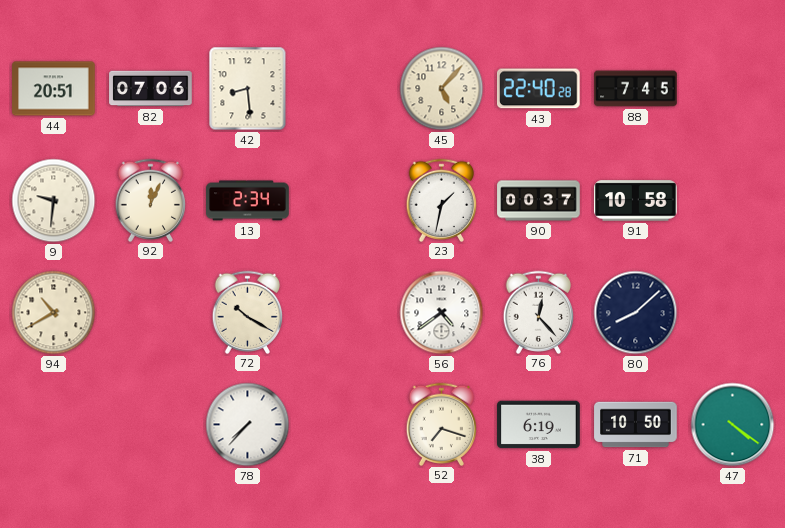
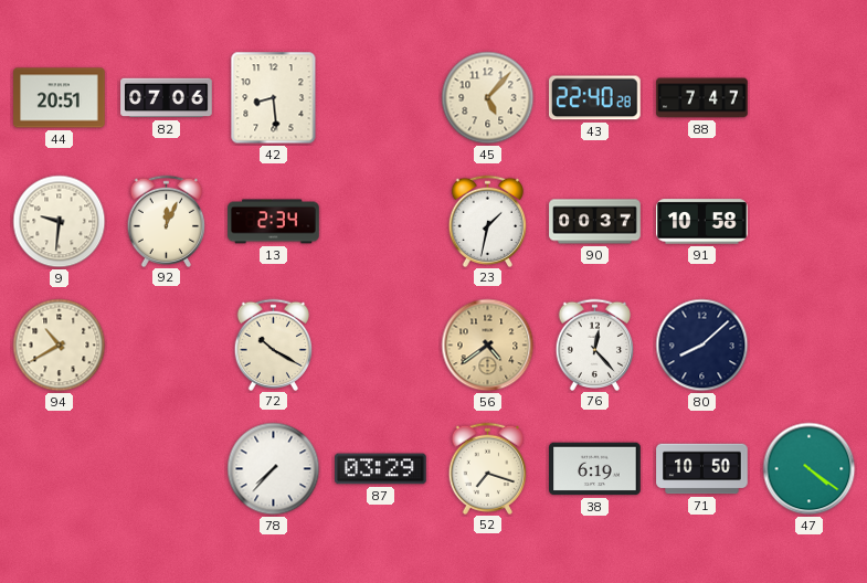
88: 7:45 -> 7:47
56 dial: white -> champagne
87: none -> 03:29
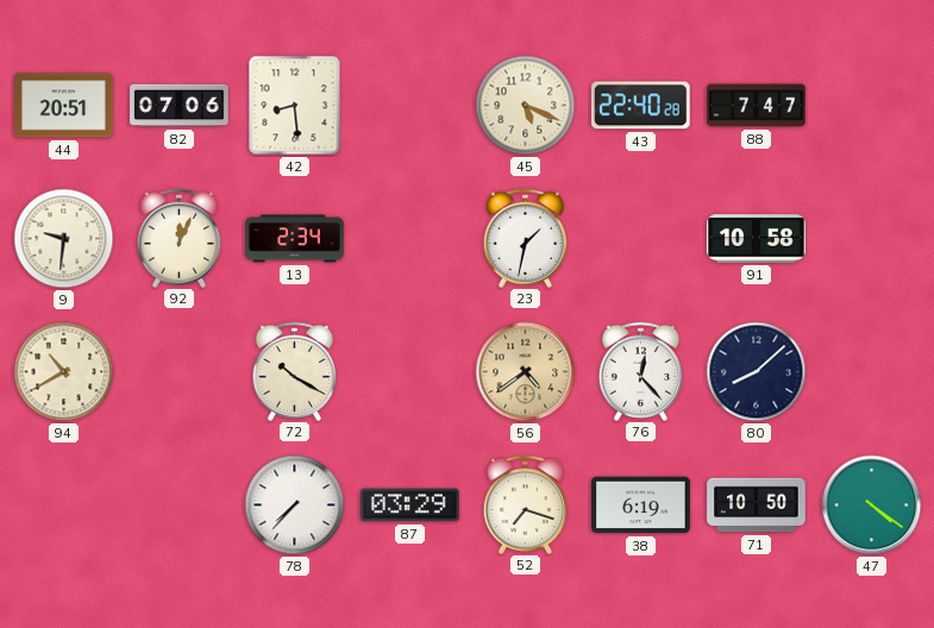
45: 5:07 -> 5:19
90: 00:37 -> none
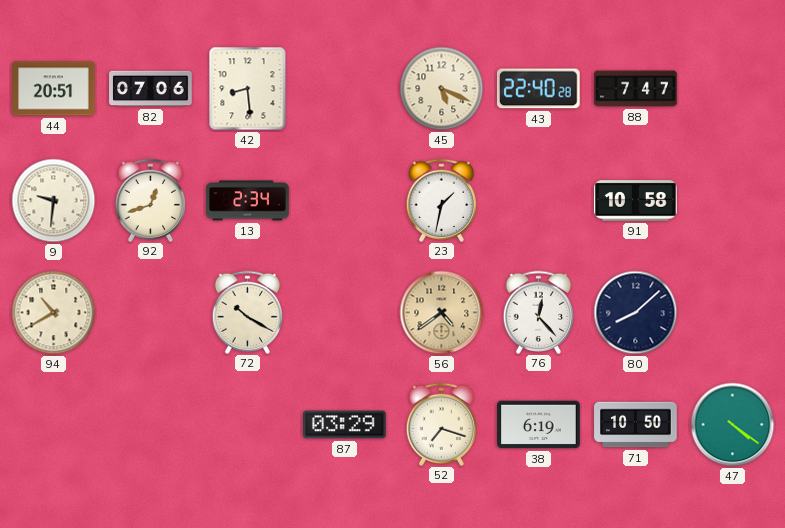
92: 12:04 -> 12:42
78: 7:37 -> none
